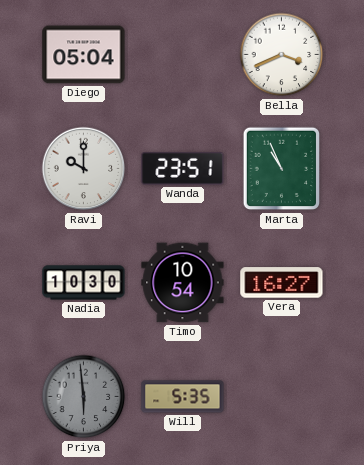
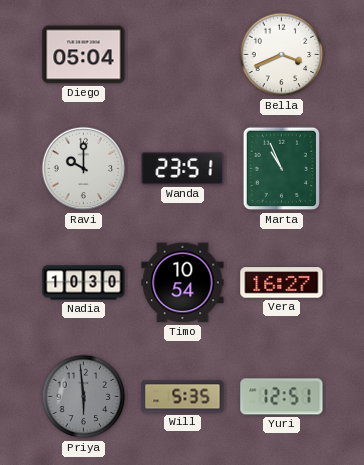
Yuri: none -> 12:51
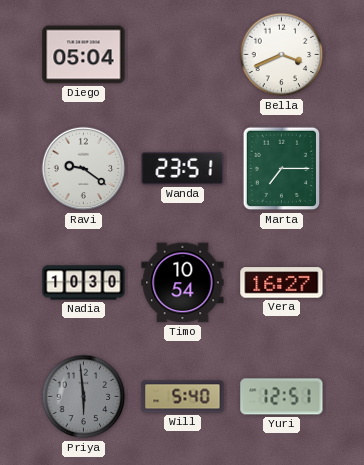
Ravi: 10:00 -> 9:21
Marta: 10:56 -> 7:15
Will: 5:35 -> 5:40
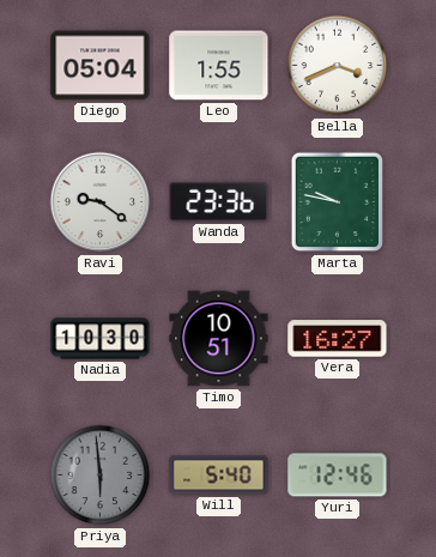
Leo: none -> 1:55
Wanda: 23:51 -> 23:36
Marta: 7:15 -> 9:47
Timo: 10:54 -> 10:51
Yuri: 12:51 -> 12:46
